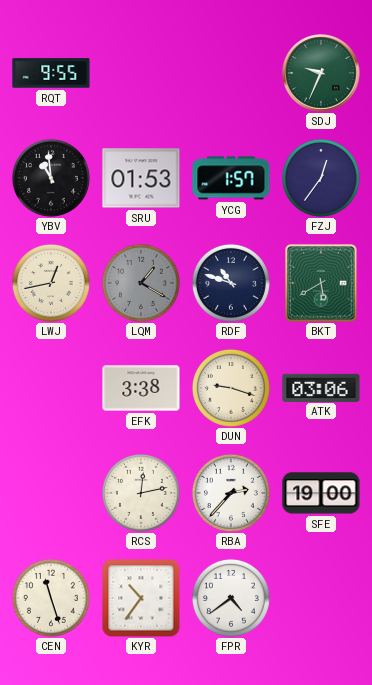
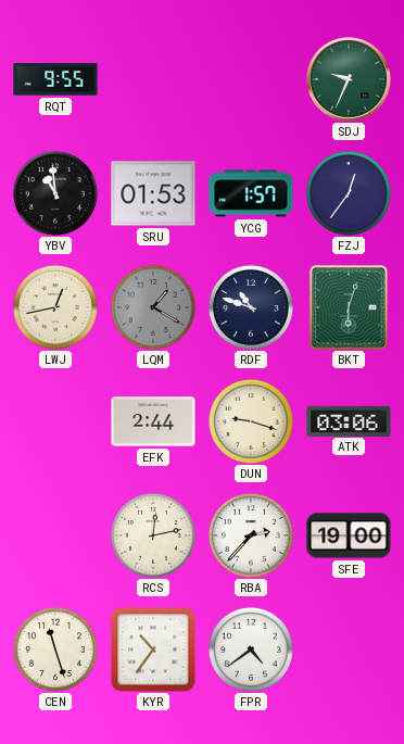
BKT: 5:40 -> 6:03
EFK: 3:38 -> 2:44
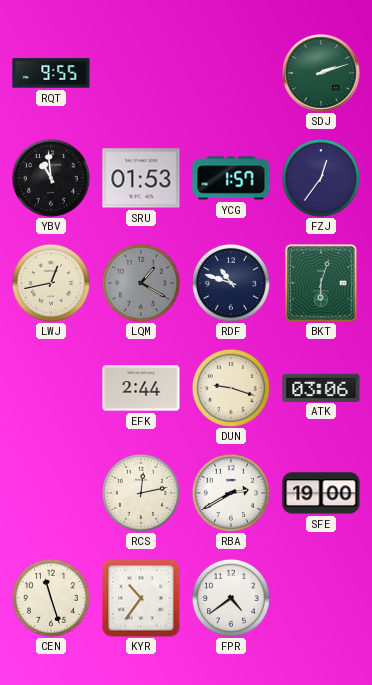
SDJ: 9:34 -> 2:12
RBA: 2:37 -> 2:40
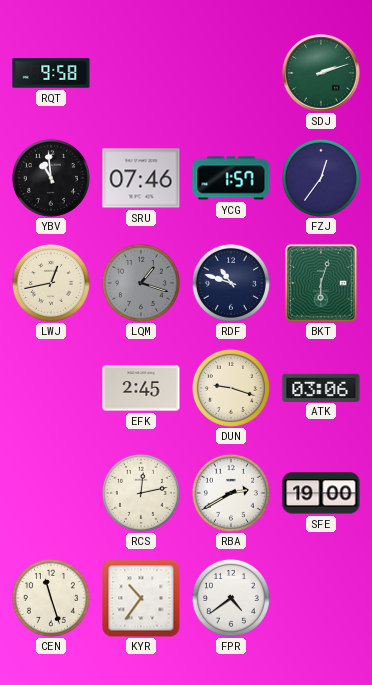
RQT: 9:55 -> 9:58
SRU: 01:53 -> 07:46
LQM: 1:20 -> 1:18
EFK: 2:44 -> 2:45
